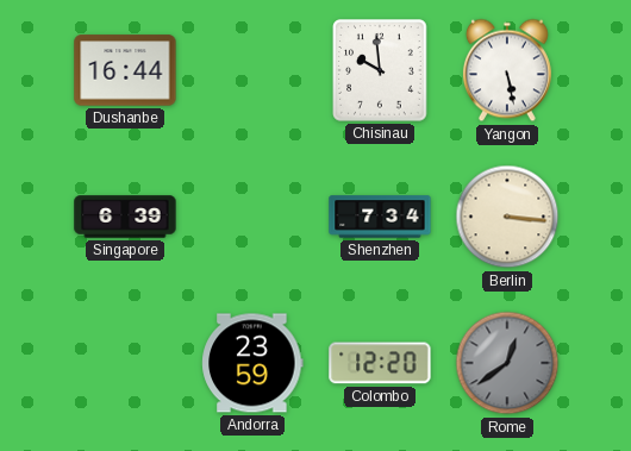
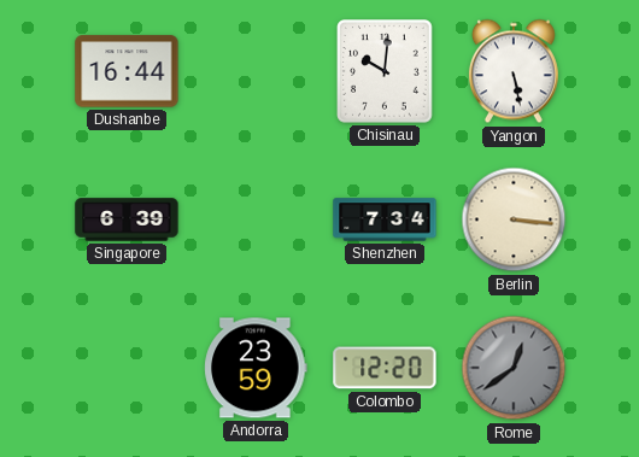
Chisinau: 9:59 -> 10:01
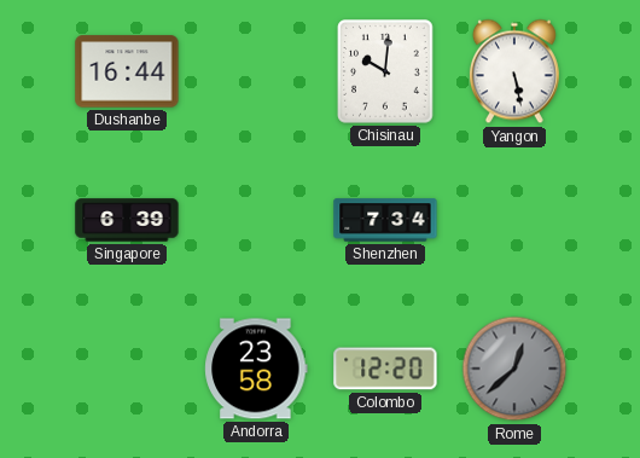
Berlin: 3:16 -> none
Andorra: 23:59 -> 23:58
Rome: 12:39 -> 12:38
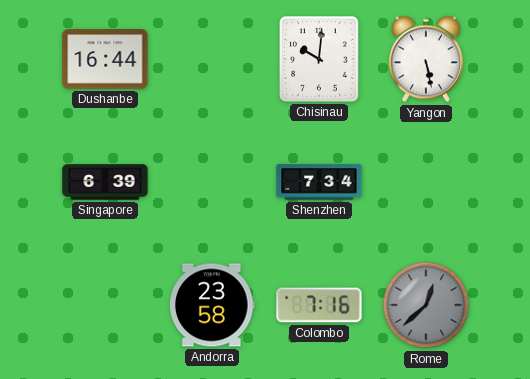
Colombo: 12:20 -> 7:16
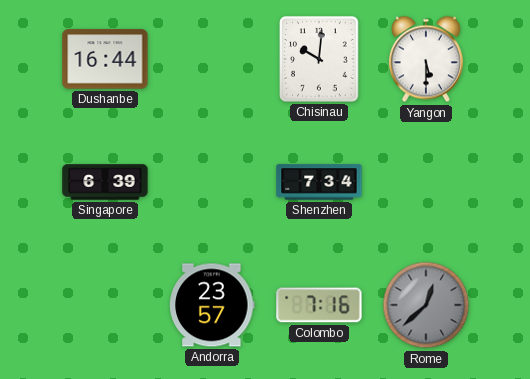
Yangon: 5:28 -> 5:30
Andorra: 23:58 -> 23:57
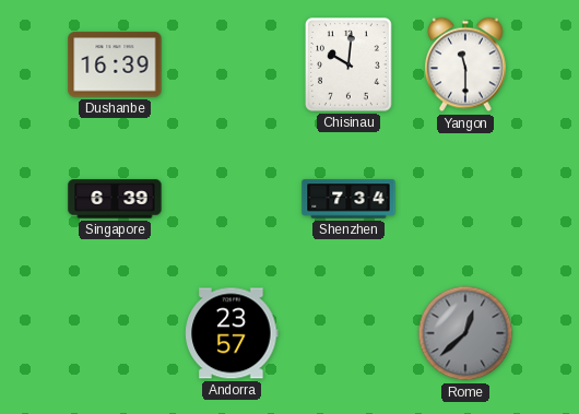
Dushanbe: 16:44 -> 16:39
Yangon: 5:30 -> 11:30
Colombo: 7:16 -> none
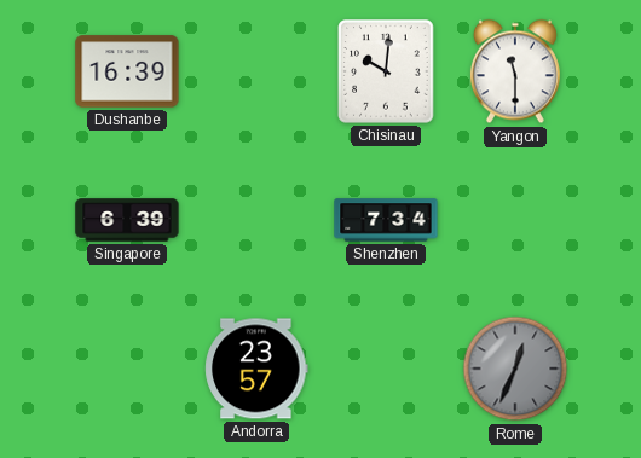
Rome: 12:38 -> 12:34
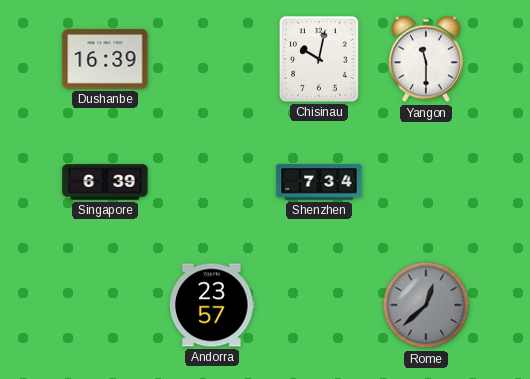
Chisinau: 10:01 -> 10:02
Rome: 12:34 -> 12:38
